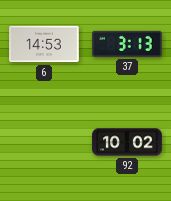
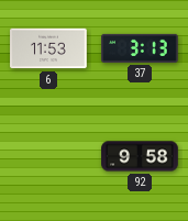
6: 14:53 -> 11:53
92: 10:02 -> 9:58
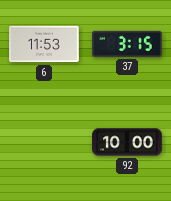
37: 3:13 -> 3:15
92: 9:58 -> 10:00
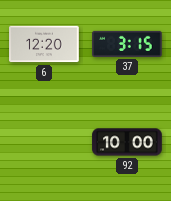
6: 11:53 -> 12:20
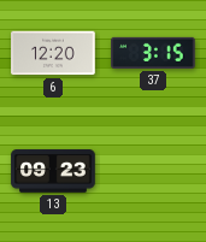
13: none -> 09:23
92: 10:00 -> none
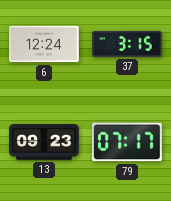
6: 12:20 -> 12:24
79: none -> 07:17
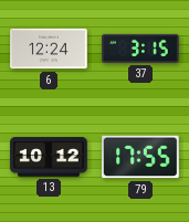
13: 09:23 -> 10:12
79: 07:17 -> 17:55
